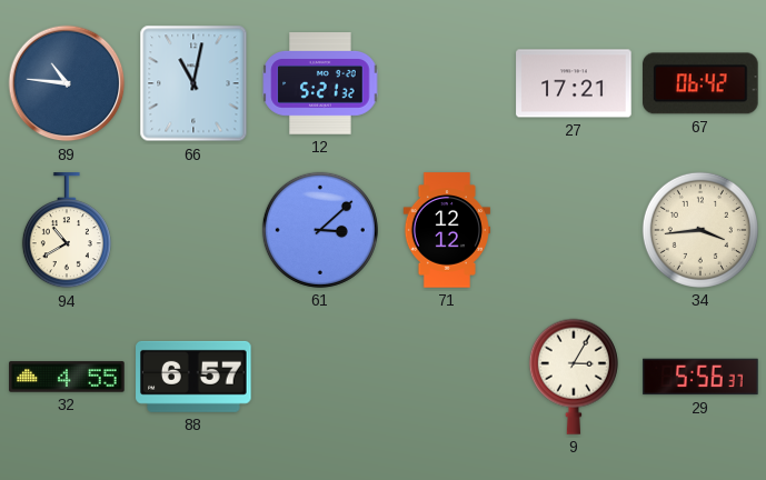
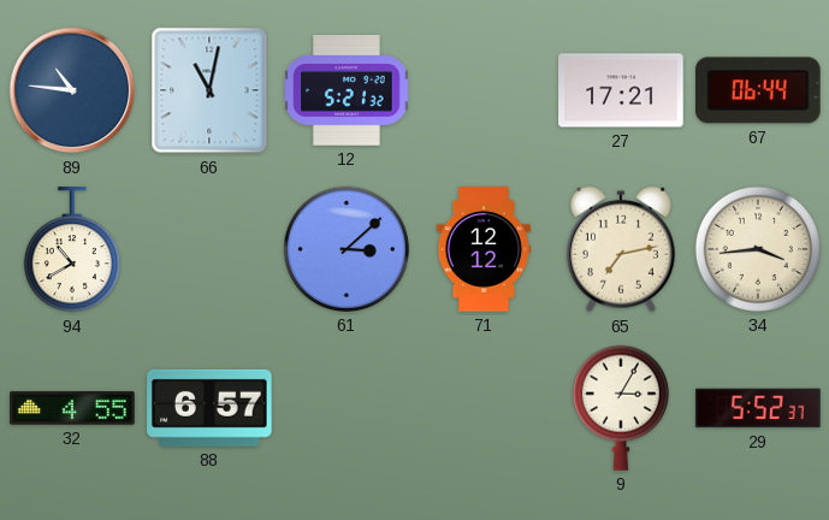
67: 06:42 -> 06:44
65: none -> 7:13
29: 5:56 -> 5:52
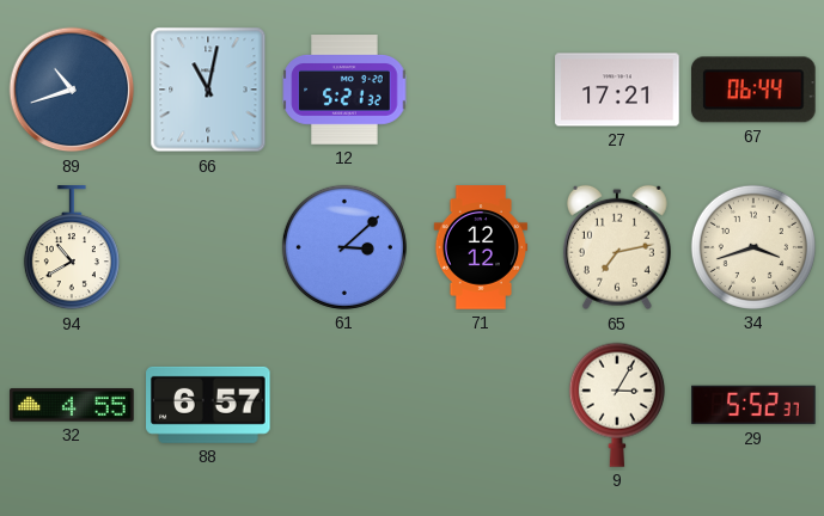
89: 10:46 -> 10:42
34: 3:44 -> 3:42
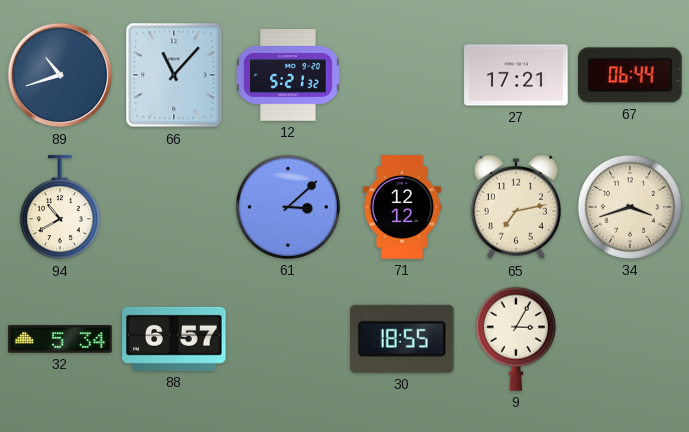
66: 11:02 -> 11:07
32: 4:55 -> 5:34
30: none -> 18:55
29: 5:52 -> none
